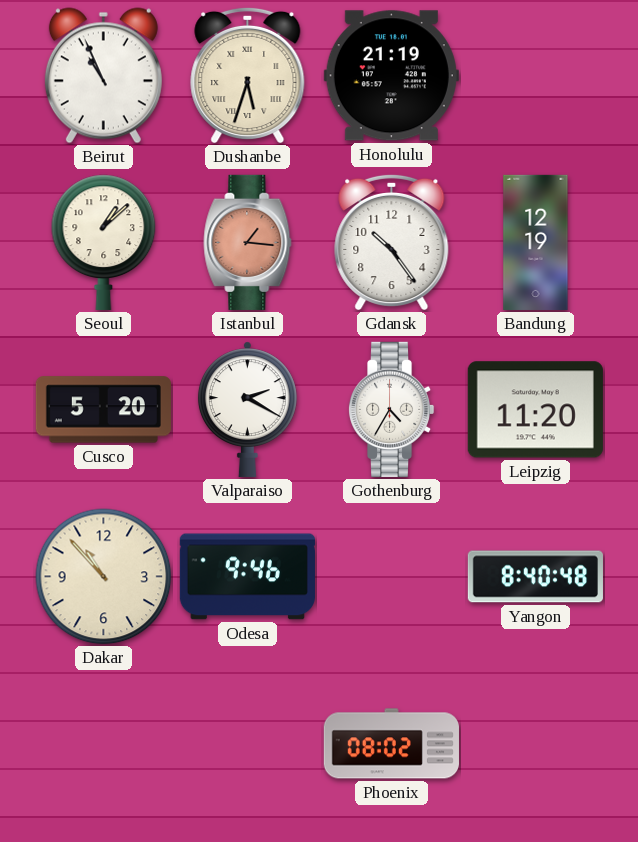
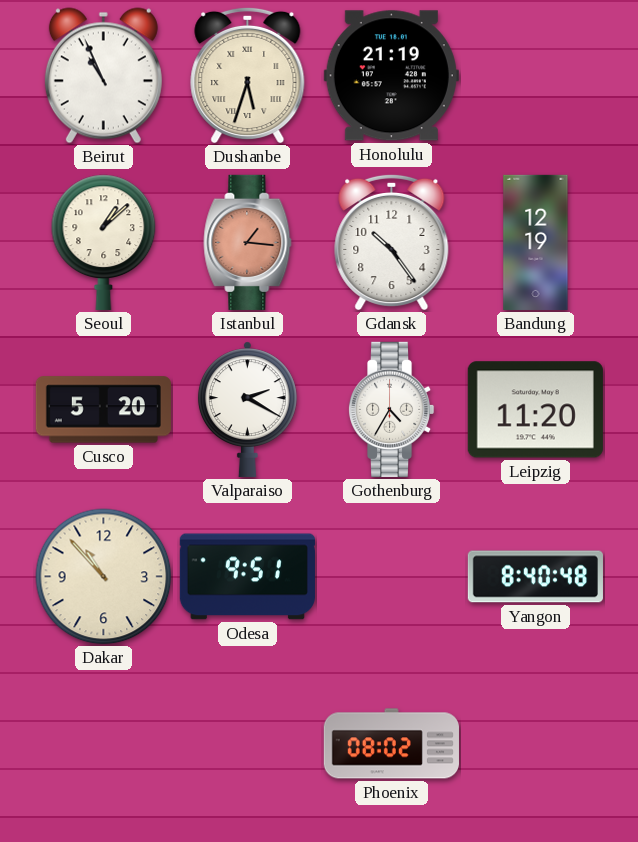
Odesa: 9:46 -> 9:51
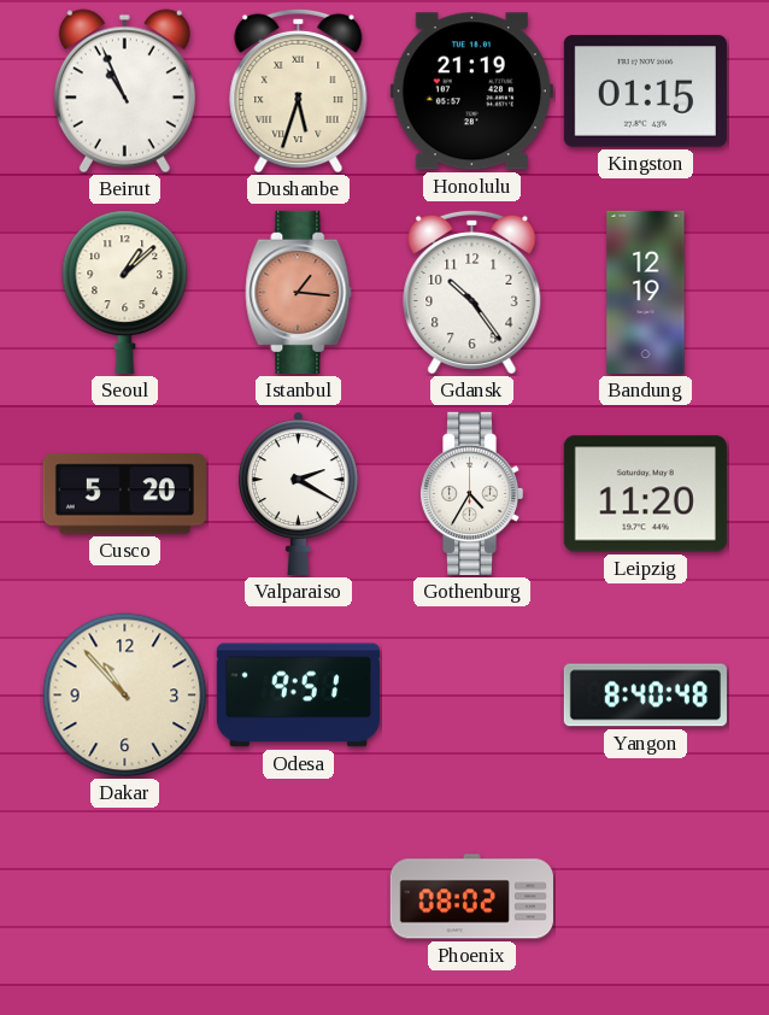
Kingston: none -> 01:15
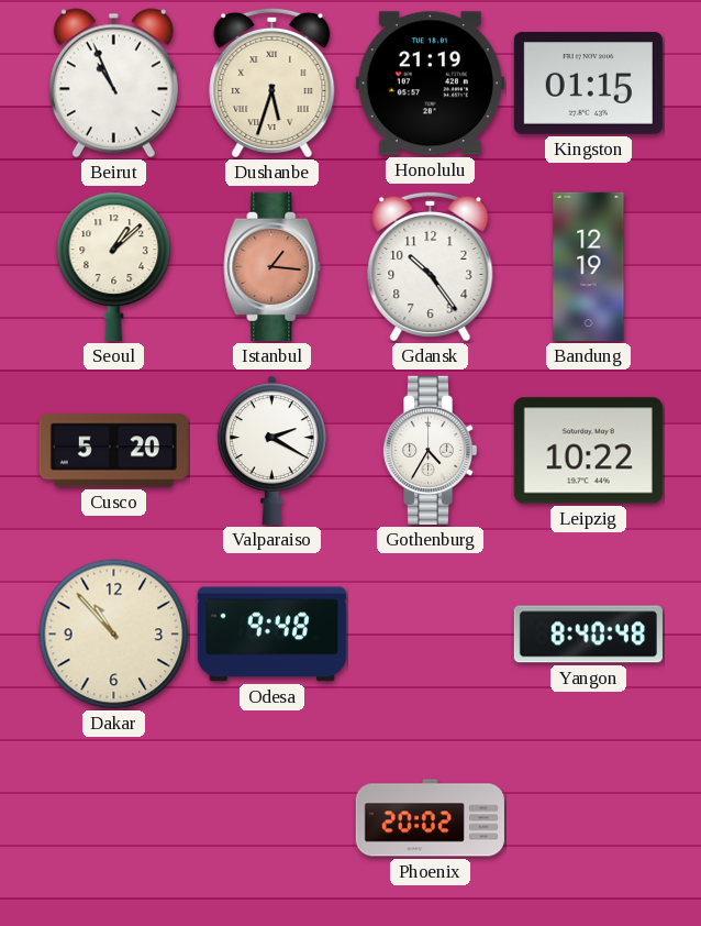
Leipzig: 11:20 -> 10:22
Odesa: 9:51 -> 9:48
Phoenix: 08:02 -> 20:02
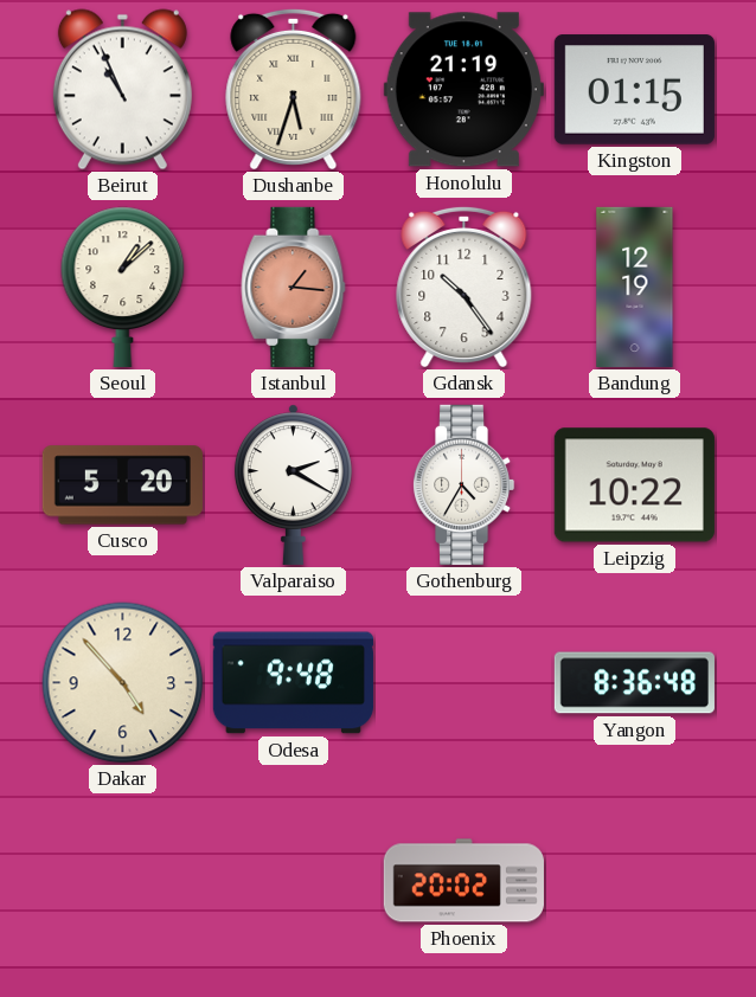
Dakar: 10:53 -> 4:53
Yangon: 8:40 -> 8:36
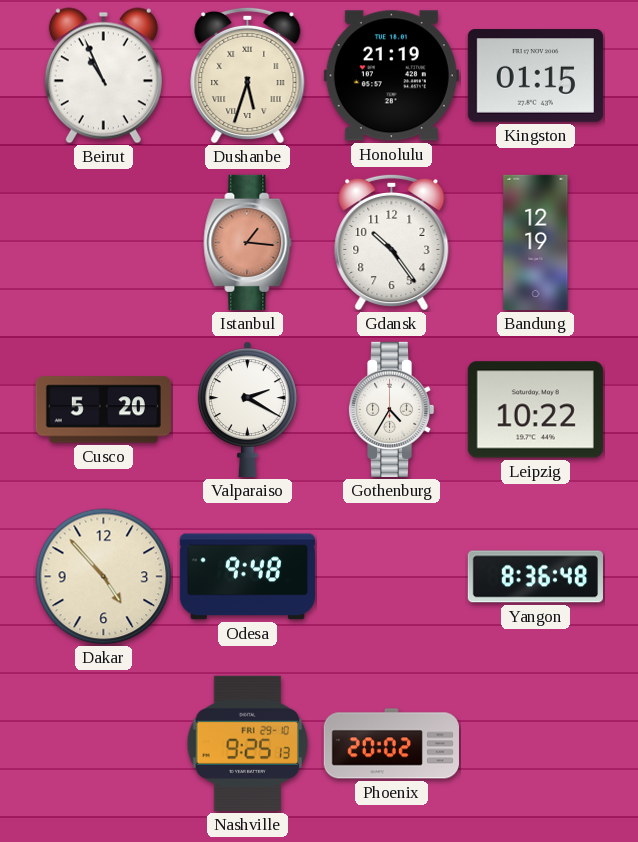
Seoul: 1:08 -> none
Nashville: none -> 9:25
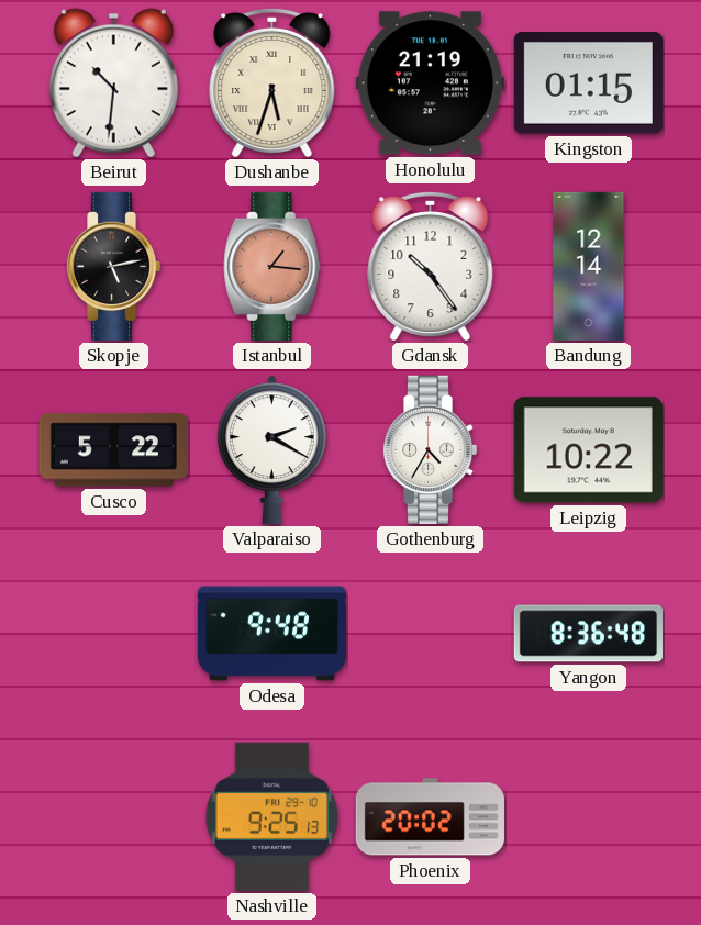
Beirut: 10:56 -> 10:31
Skopje: none -> 5:13
Bandung: 12:19 -> 12:14
Cusco: 5:20 -> 5:22
Dakar: 4:53 -> none
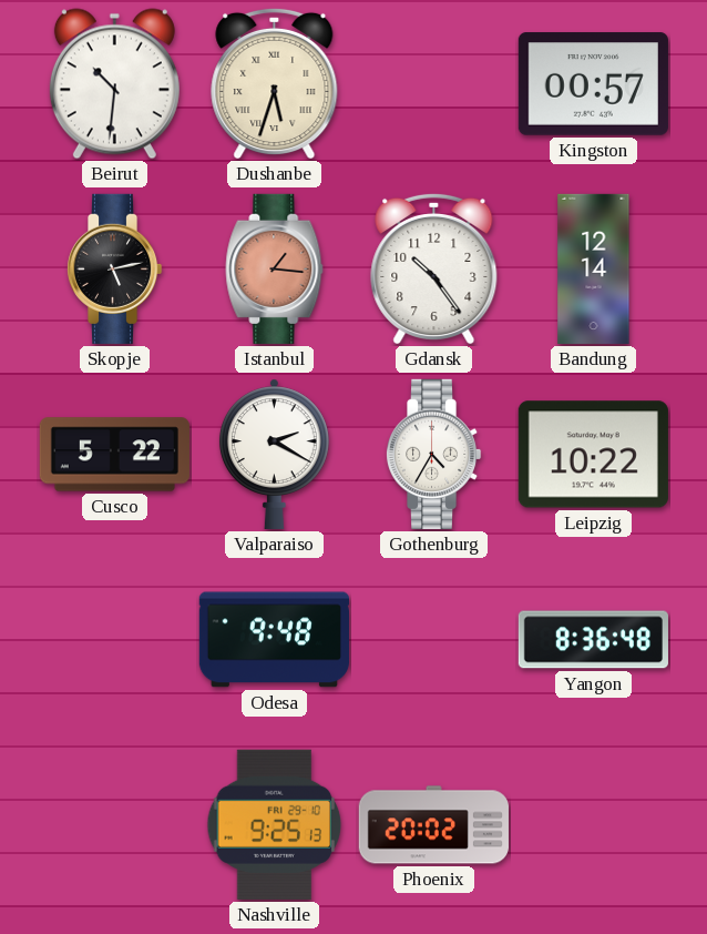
Honolulu: 21:19 -> none
Kingston: 01:15 -> 00:57
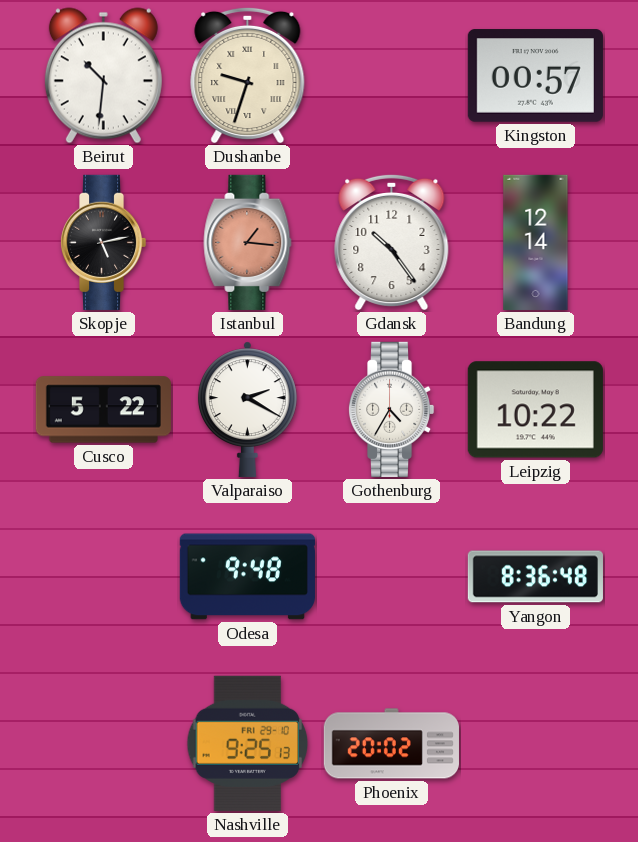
Dushanbe: 5:33 -> 9:33
